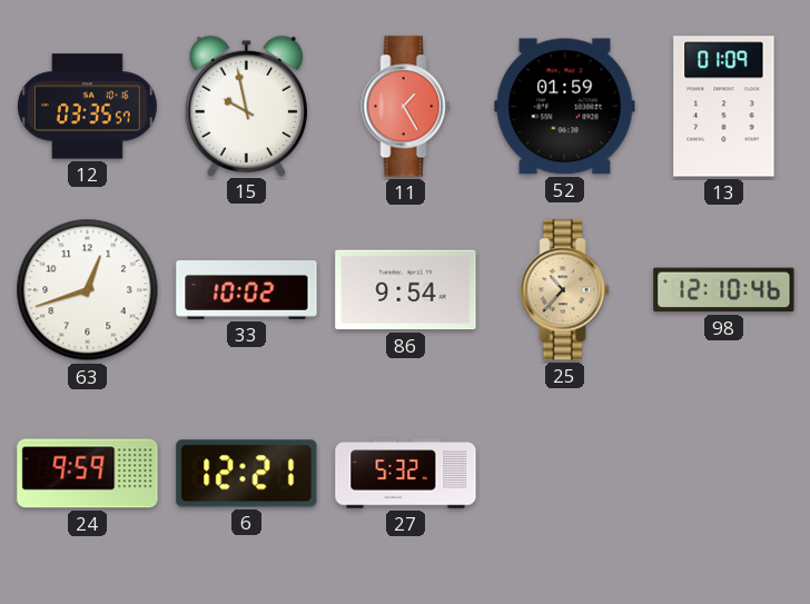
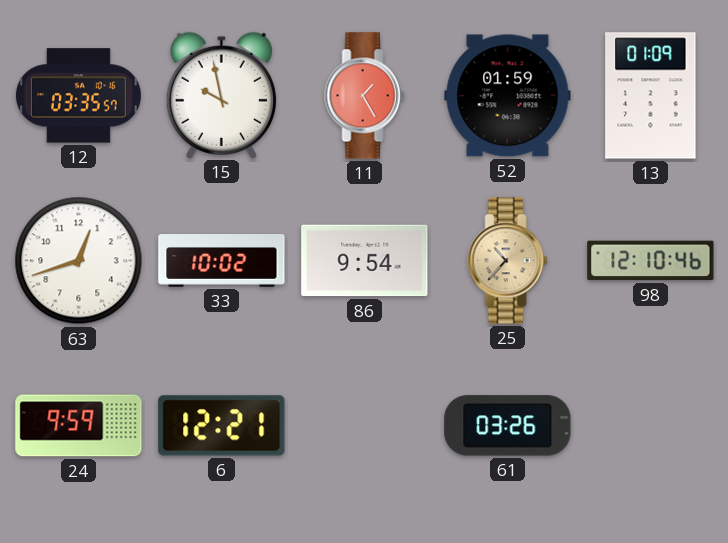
27: 5:32 -> none
61: none -> 03:26
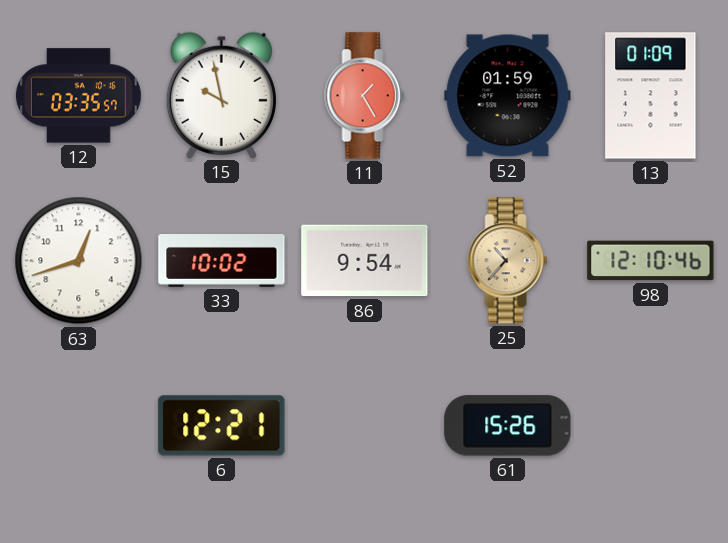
24: 9:59 -> none
61: 03:26 -> 15:26
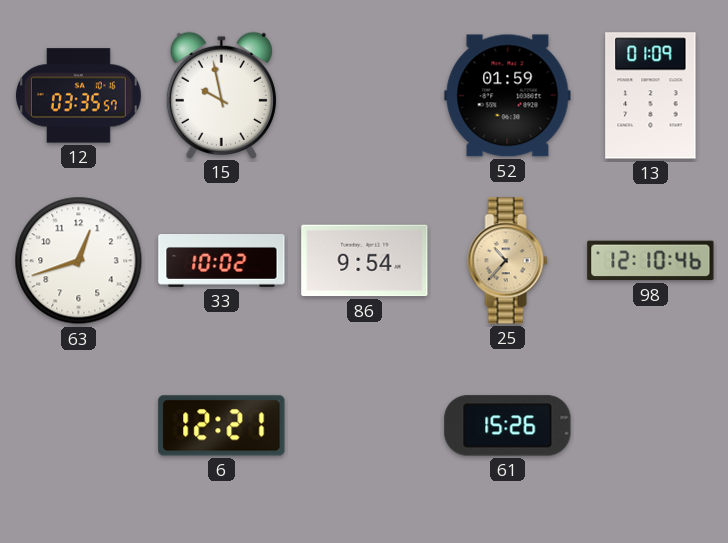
11: 1:25 -> none
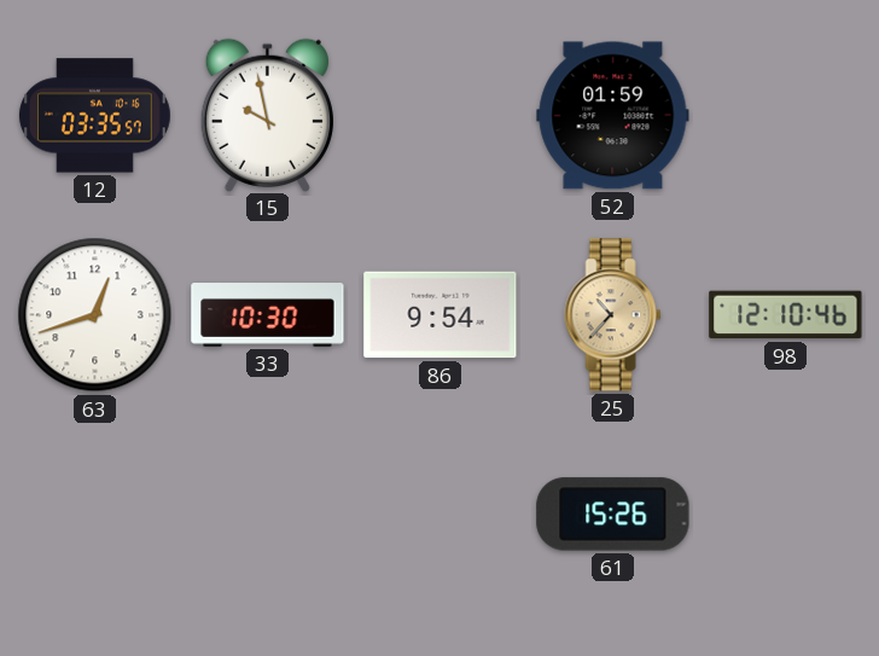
13: 01:09 -> none
33: 10:02 -> 10:30
6: 12:21 -> none
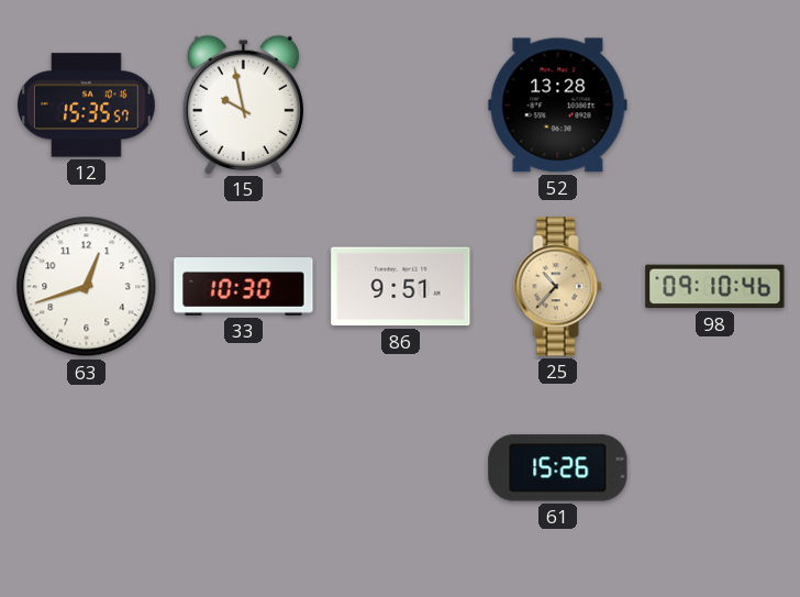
12: 03:35 -> 15:35
52: 01:59 -> 13:28
86: 9:54 -> 9:51
98: 12:10 -> 09:10
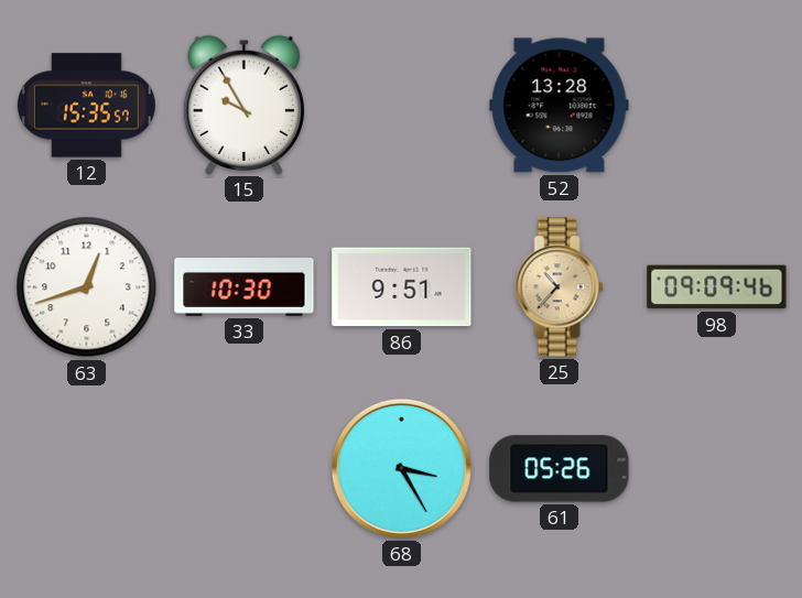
15: 9:58 -> 9:55
98: 09:10 -> 09:09
68: none -> 3:25
61: 15:26 -> 05:26
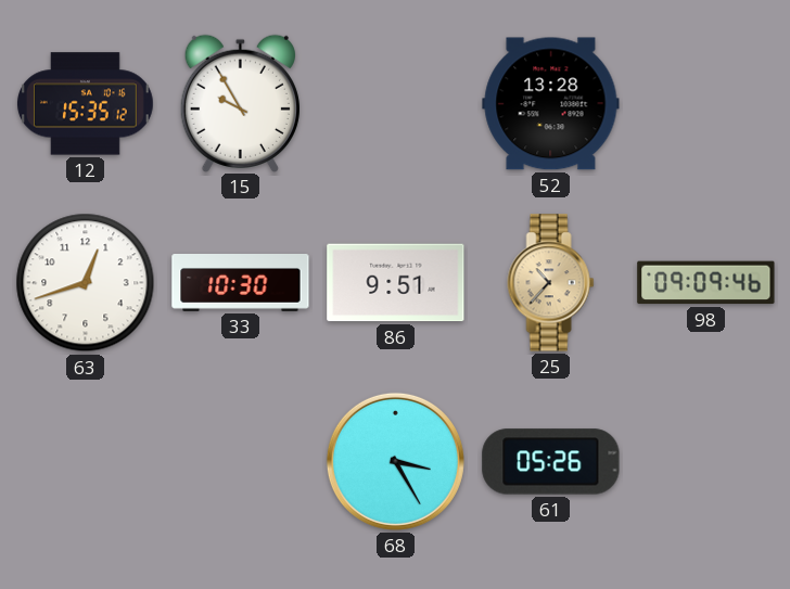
12: 15:35:57 -> 15:35:12
